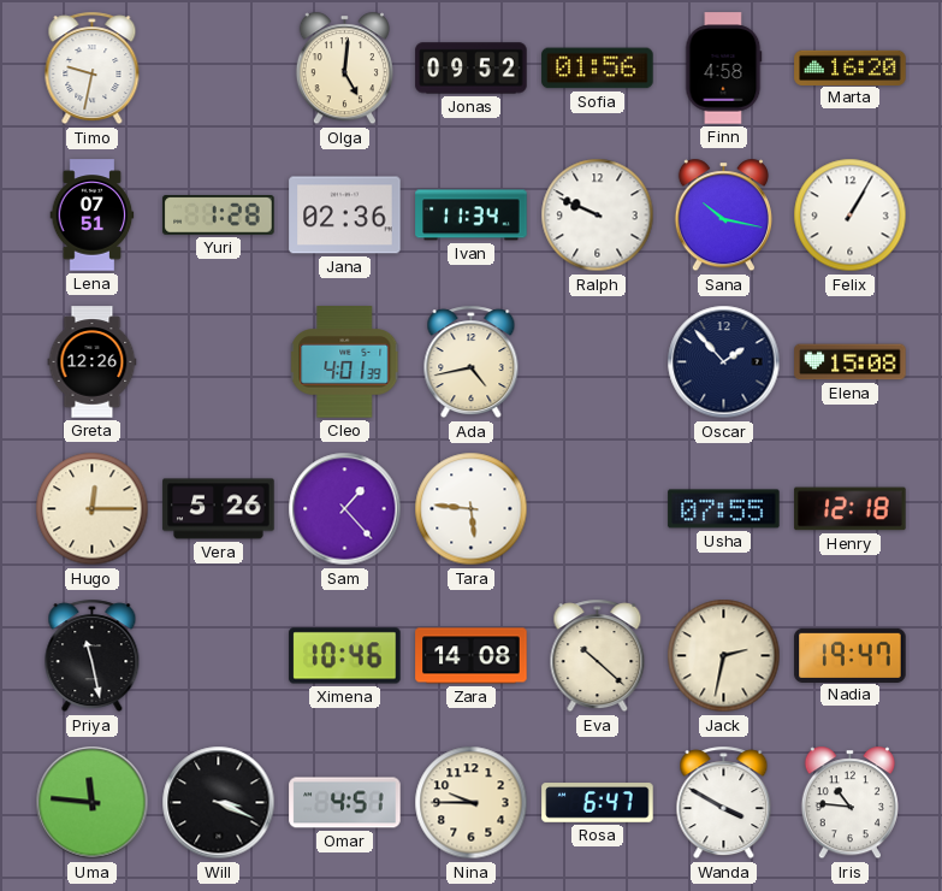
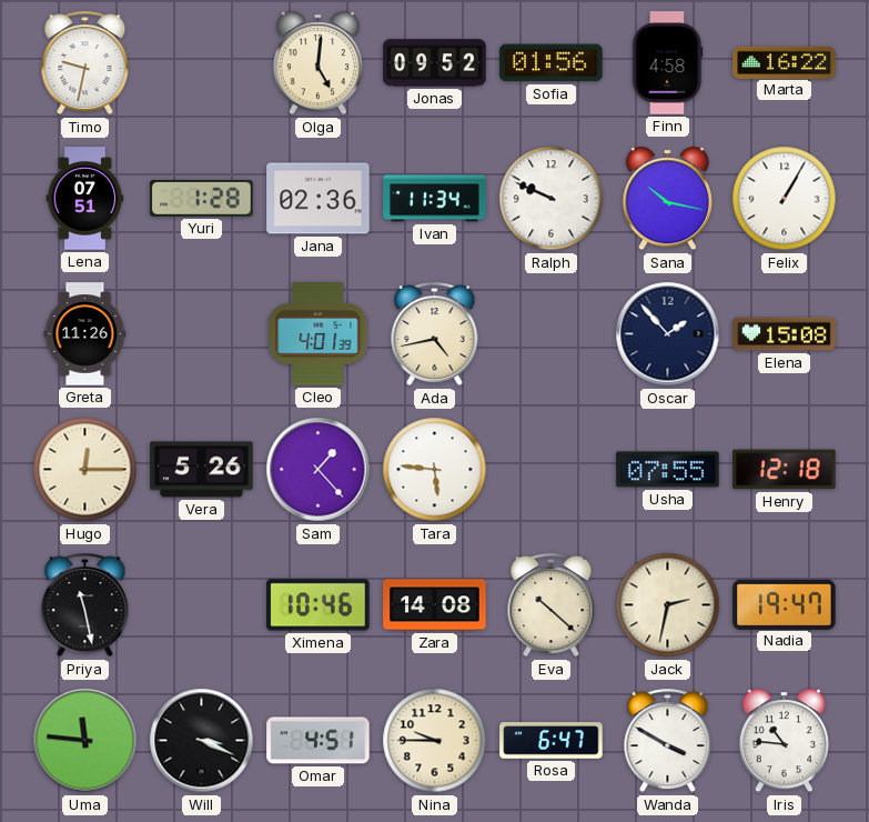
Marta: 16:20 -> 16:22
Greta: 12:26 -> 11:26
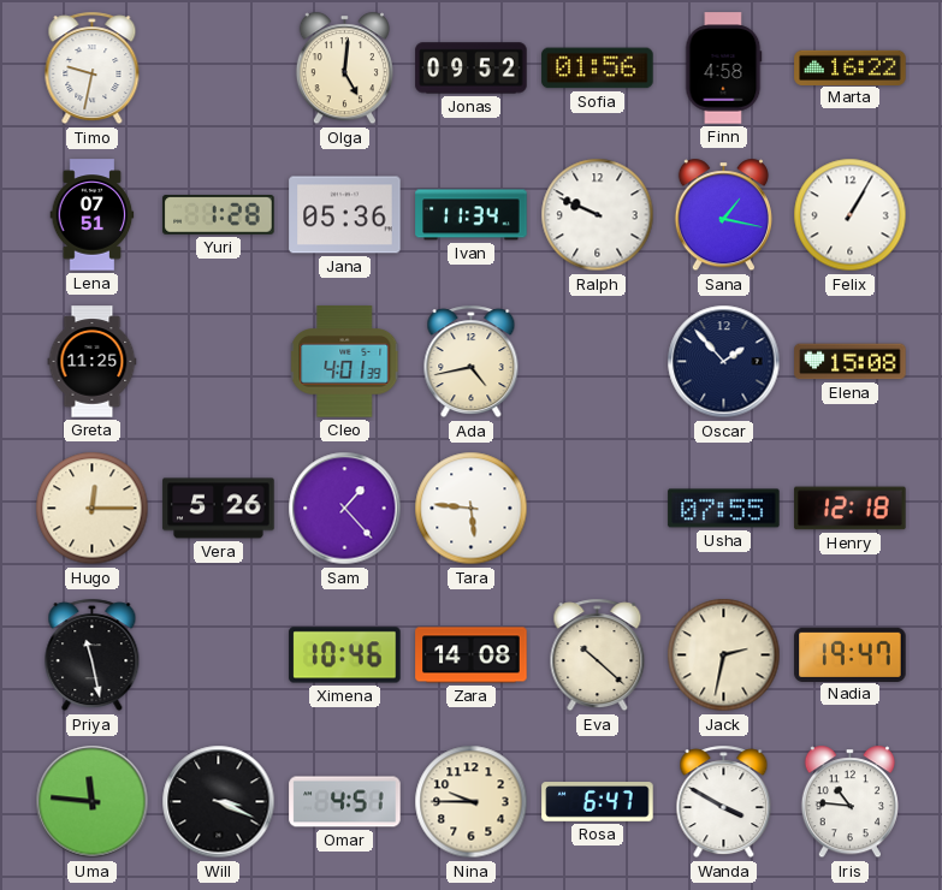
Jana: 02:36 -> 05:36
Sana: 10:17 -> 1:17
Greta: 11:26 -> 11:25
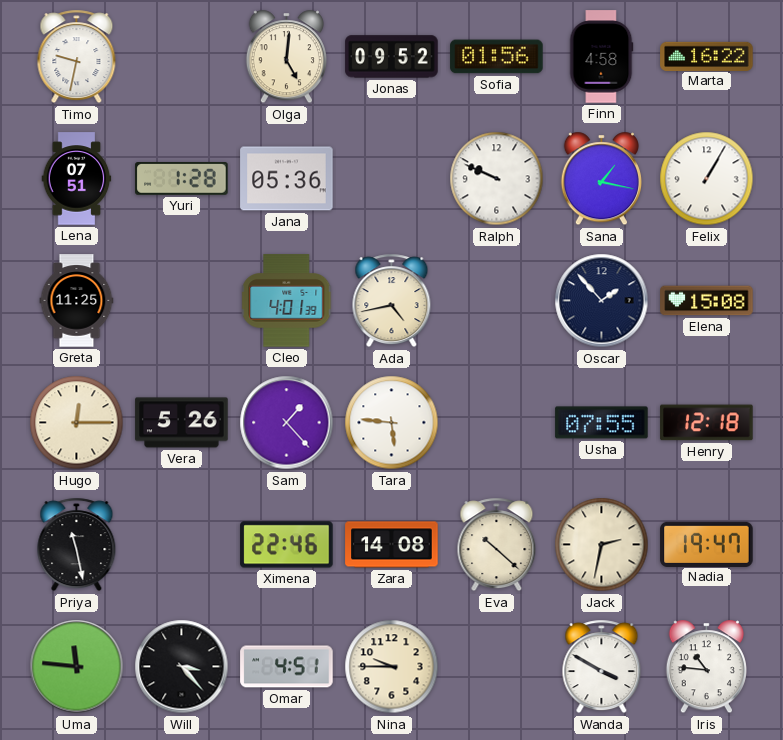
Ivan: 11:34 -> none
Ximena: 10:46 -> 22:46
Will: 3:19 -> 3:23
Rosa: 6:47 -> none
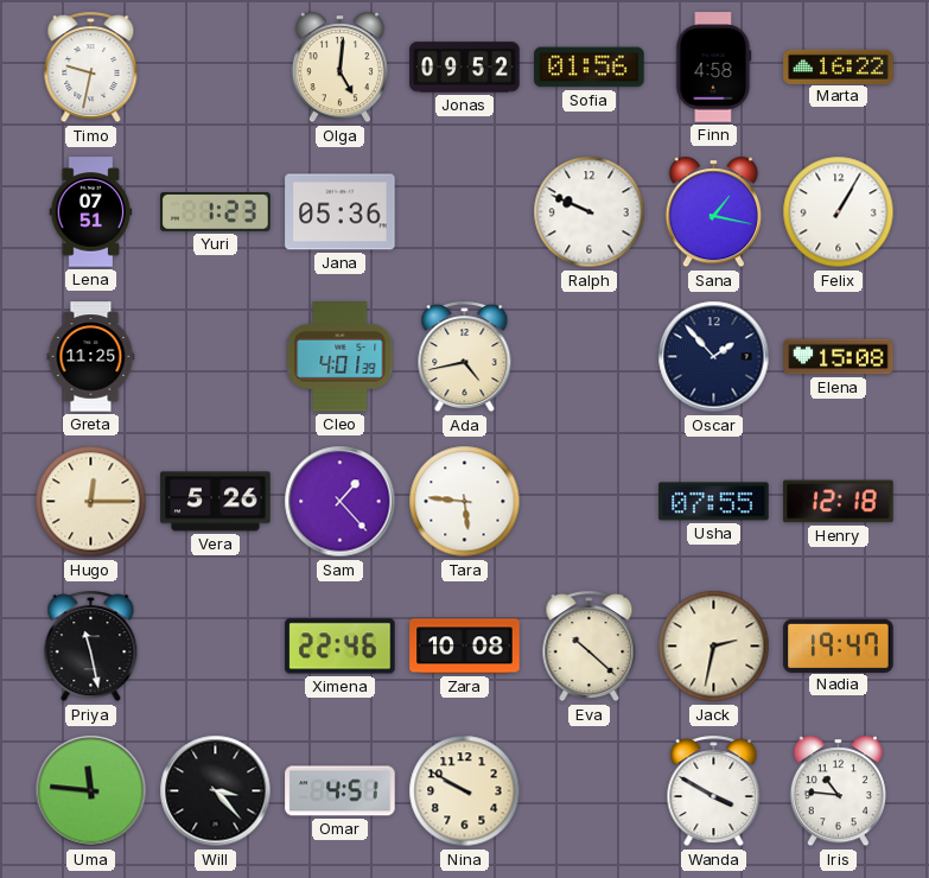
Yuri: 1:28 -> 1:23
Zara: 14:08 -> 10:08
Nina: 9:45 -> 9:50
